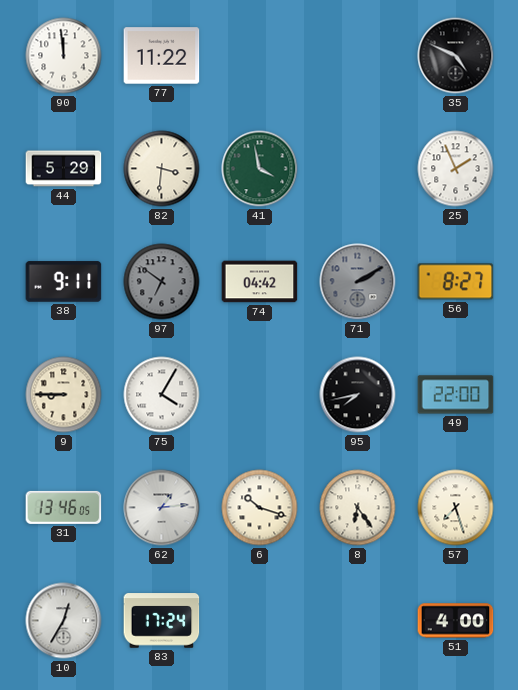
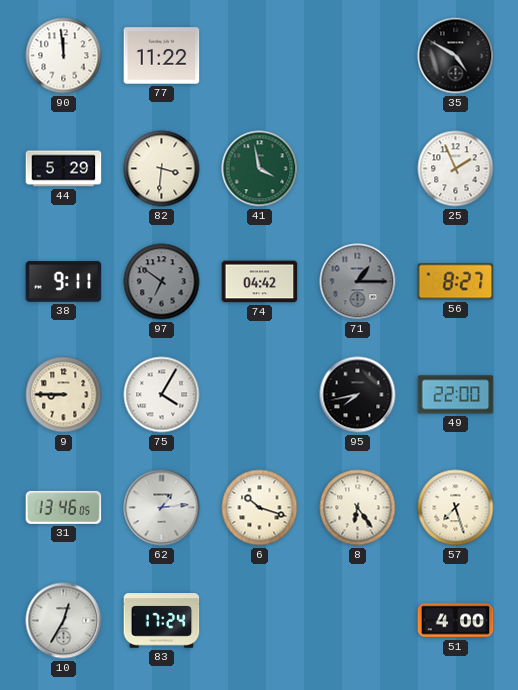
35: 4:49 -> 4:50
71: 2:10 -> 1:15
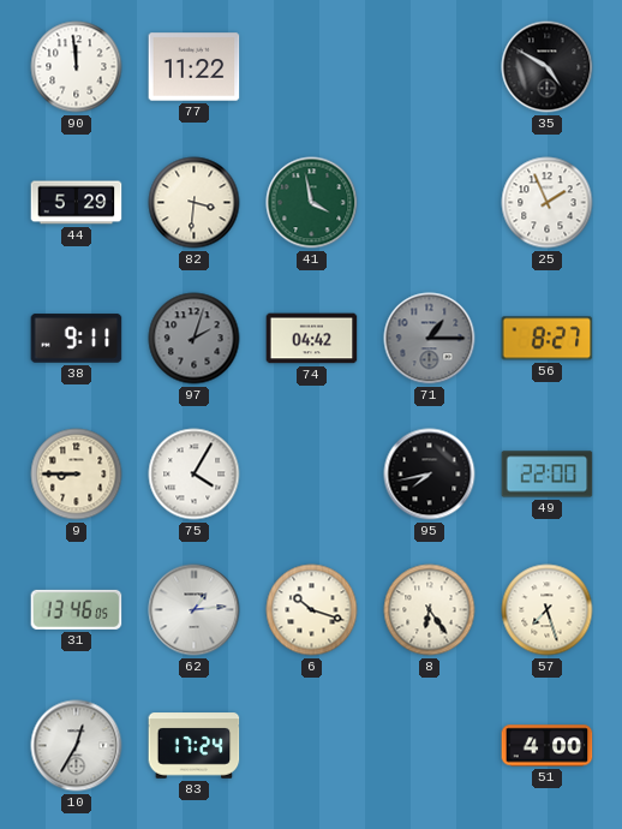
97: 6:51 -> 2:03
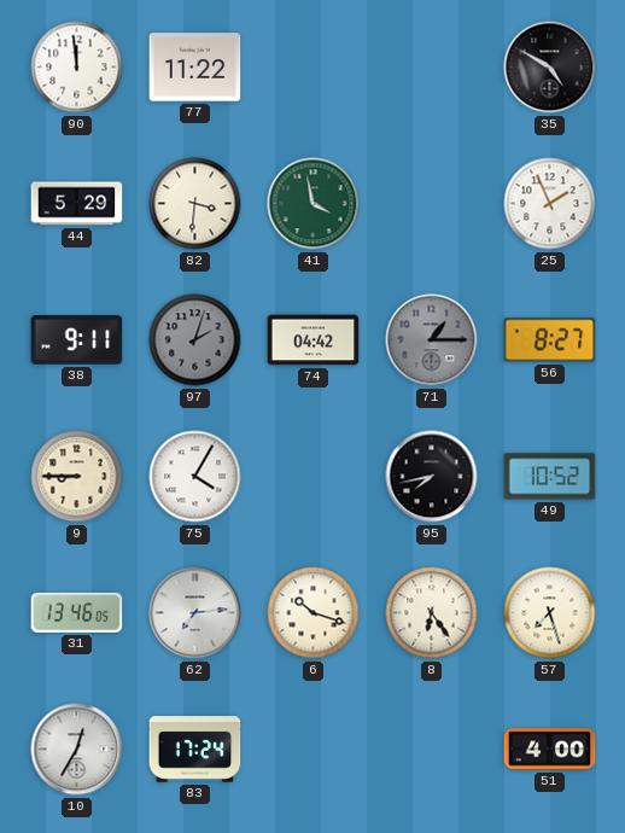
49: 22:00 -> 10:52
62: 1:14 -> 7:14
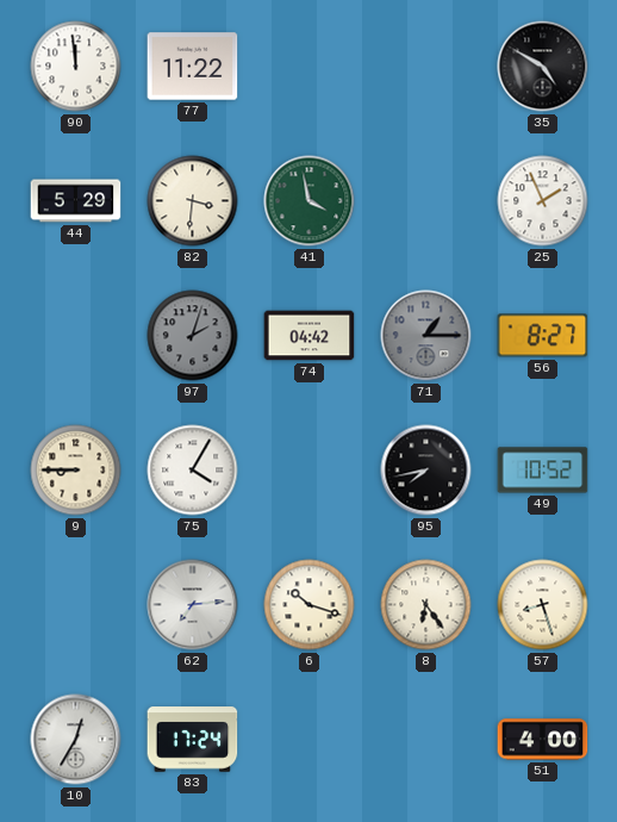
38: 9:11 -> none
31: 13:46 -> none
57: 7:27 -> 8:27
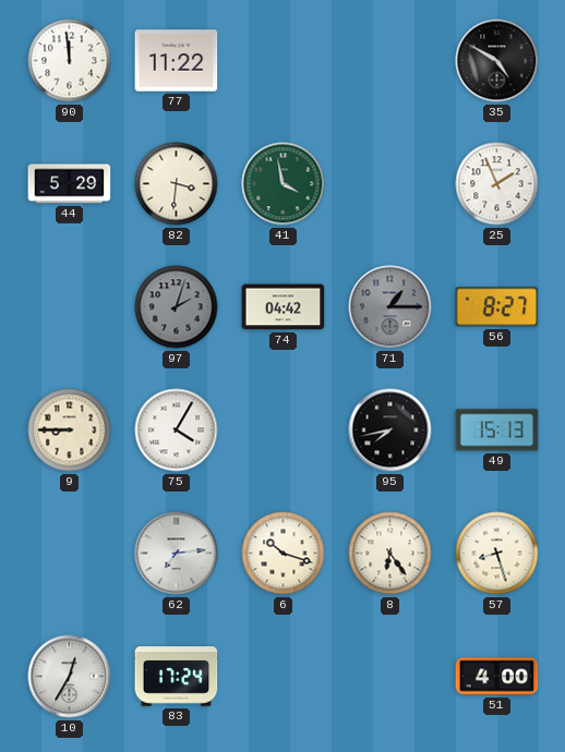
49: 10:52 -> 15:13
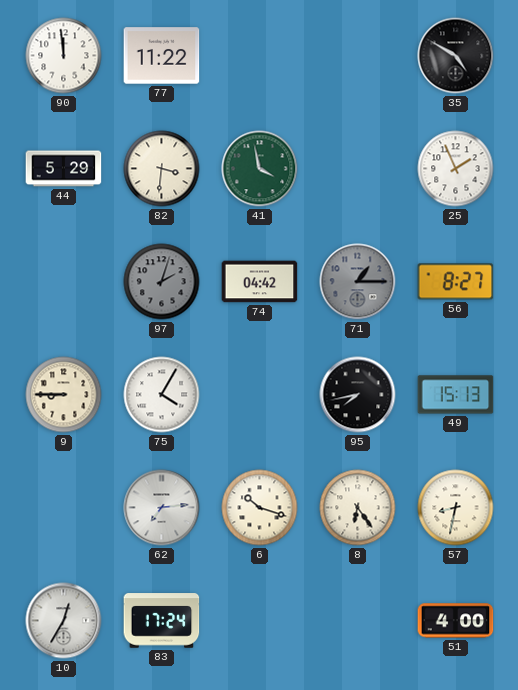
57: 8:27 -> 8:32
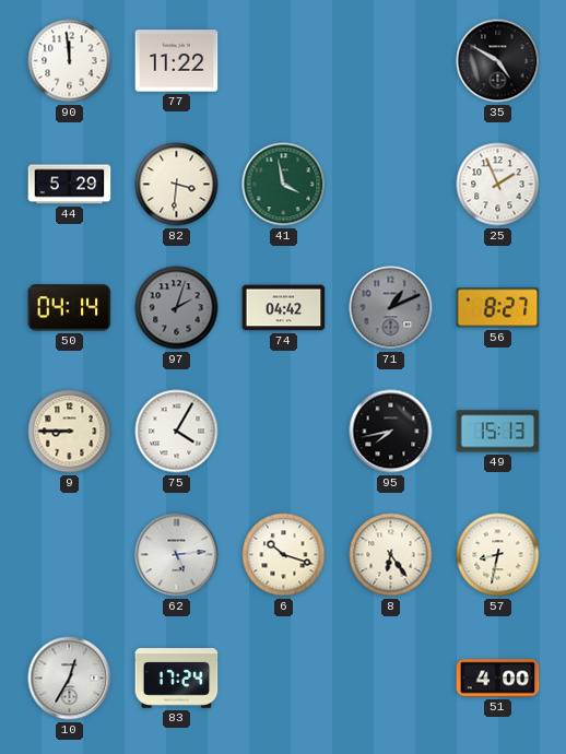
50: none -> 04:14
71: 1:15 -> 1:11
62: 7:14 -> 5:14
